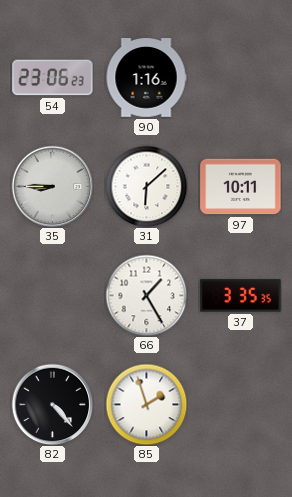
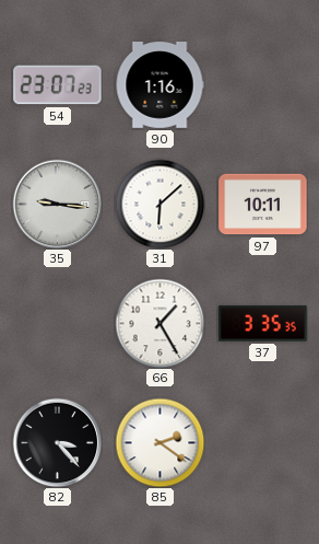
54: 23:06 -> 23:07
35: 8:45 -> 9:16
82: 4:23 -> 3:23
85: 1:57 -> 2:21
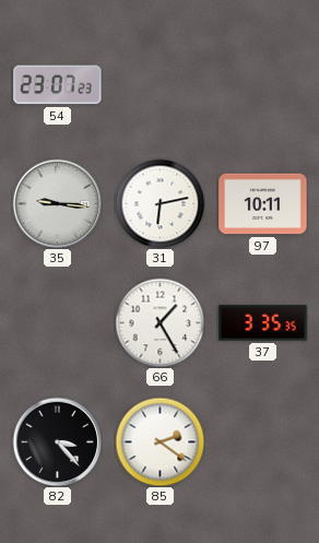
90: 1:16 -> none
31: 6:08 -> 6:13
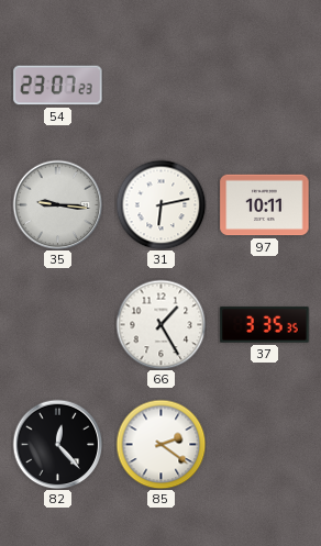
82: 3:23 -> 12:23
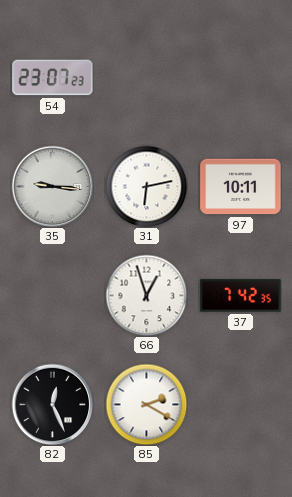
66: 1:25 -> 12:57
37: 3:35 -> 7:42
82: 12:23 -> 12:26
85: 2:21 -> 2:20
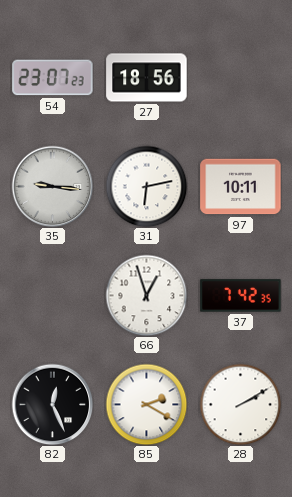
27: none -> 18:56
28: none -> 2:10
